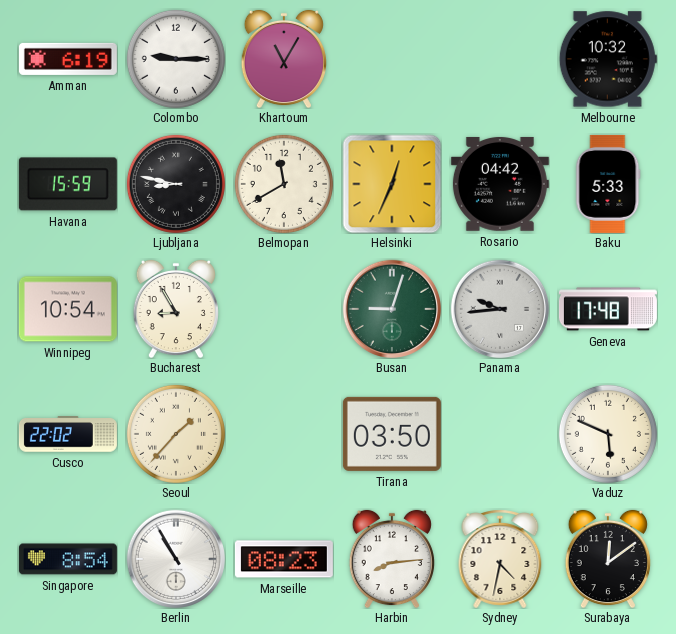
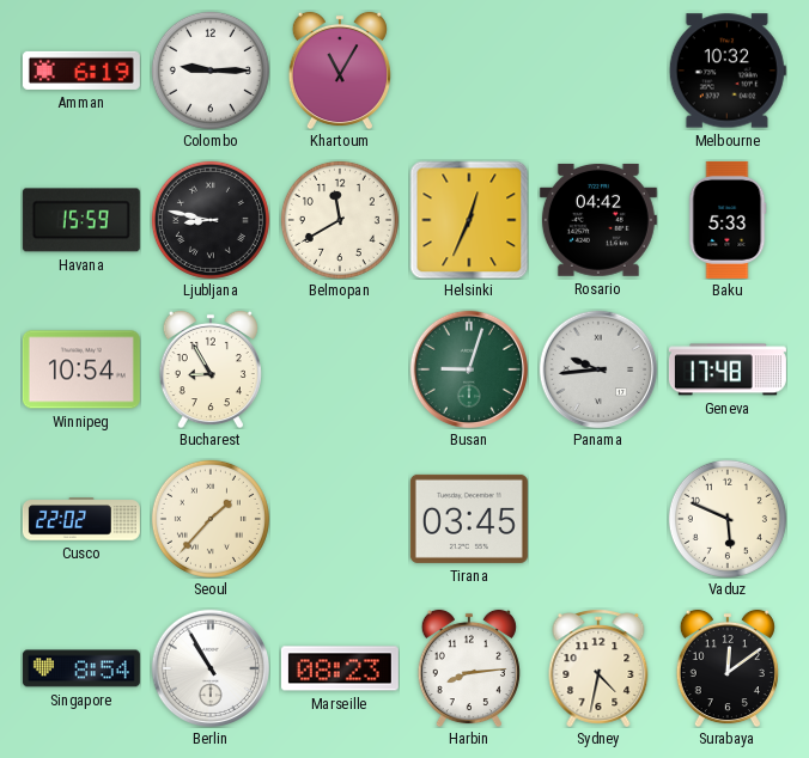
Tirana: 03:50 -> 03:45
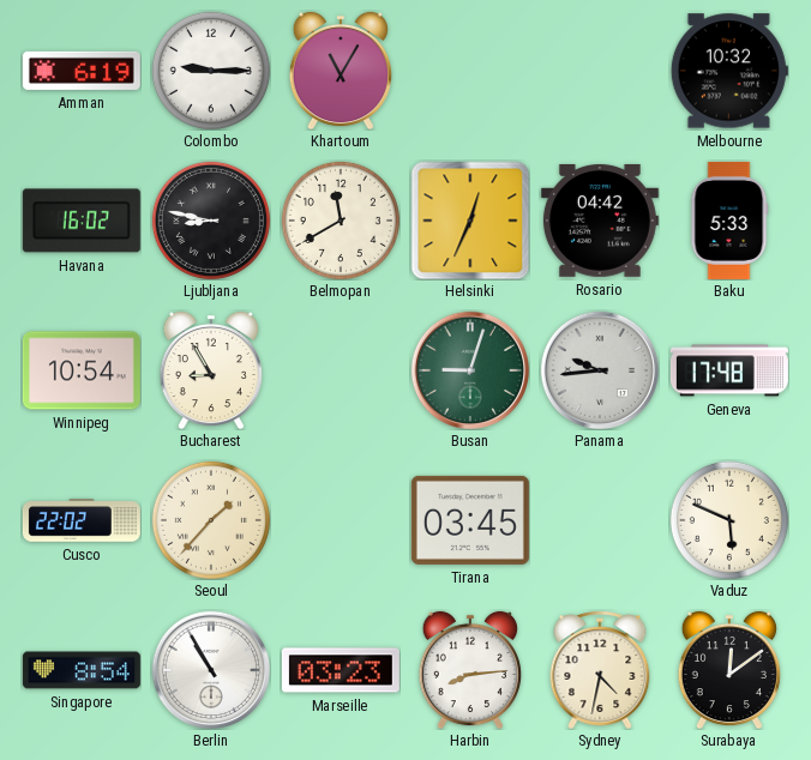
Havana: 15:59 -> 16:02
Marseille: 08:23 -> 03:23
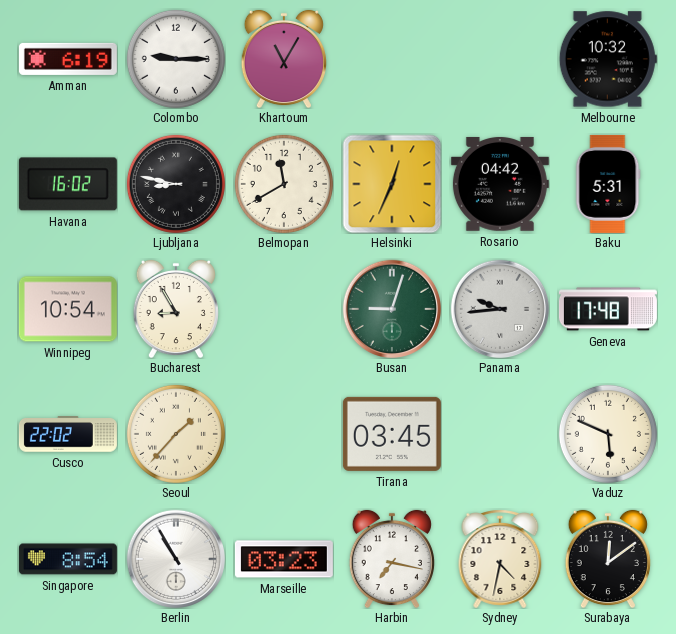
Baku: 5:33 -> 5:31
Harbin: 8:14 -> 7:17
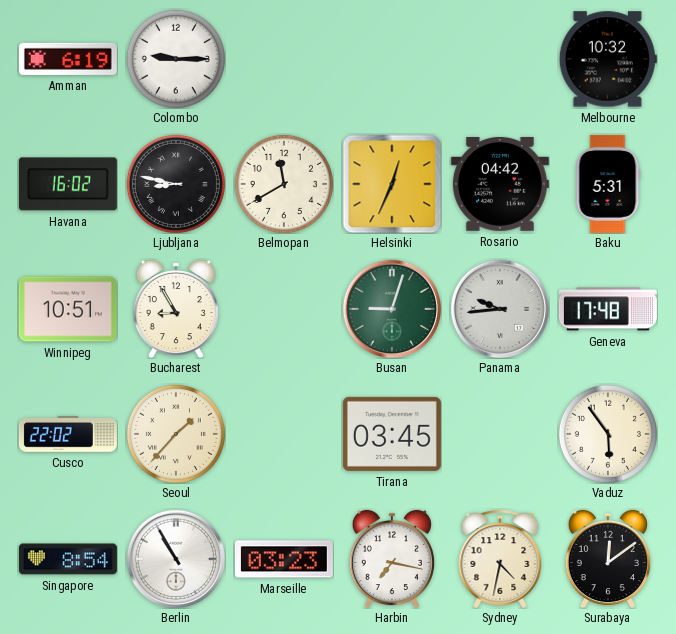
Khartoum: 11:05 -> none
Winnipeg: 10:54 -> 10:51
Vaduz: 5:49 -> 5:54
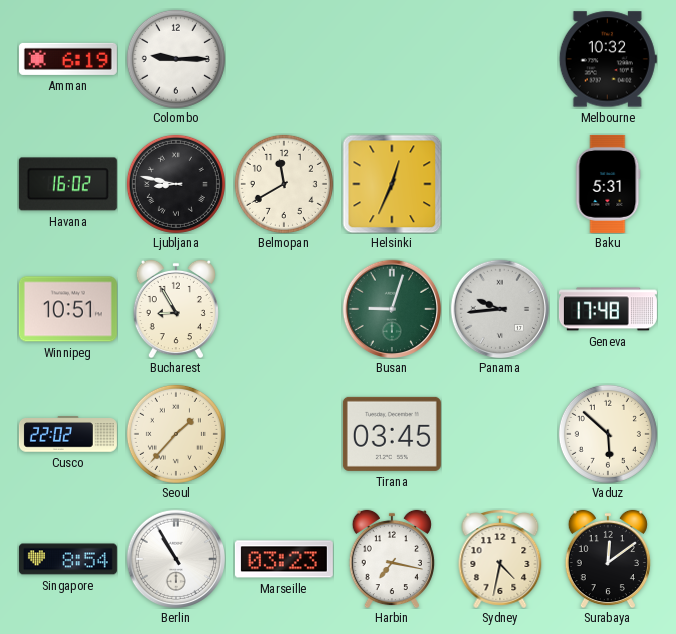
Rosario: 04:42 -> none
Vaduz: 5:54 -> 5:52
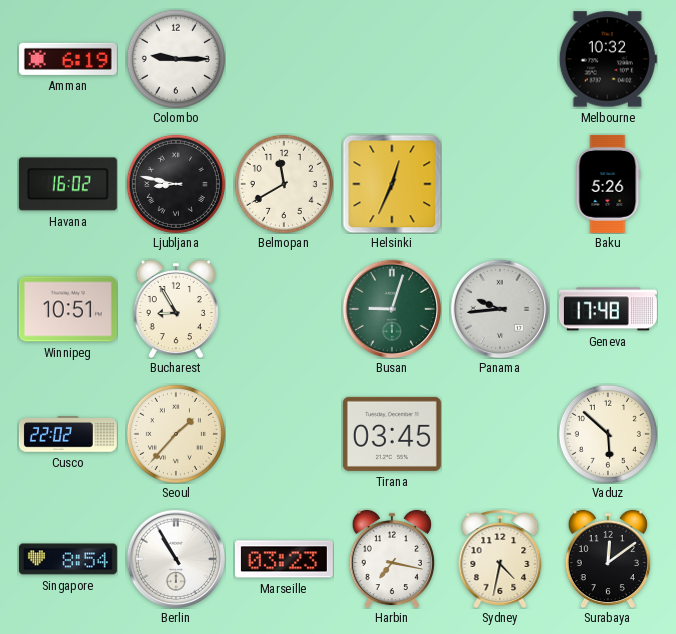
Baku: 5:31 -> 5:26
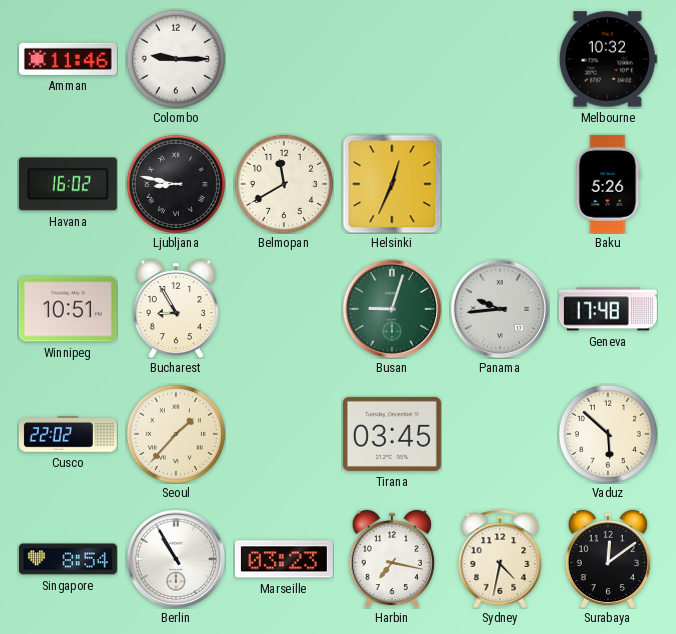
Amman: 6:19 -> 11:46
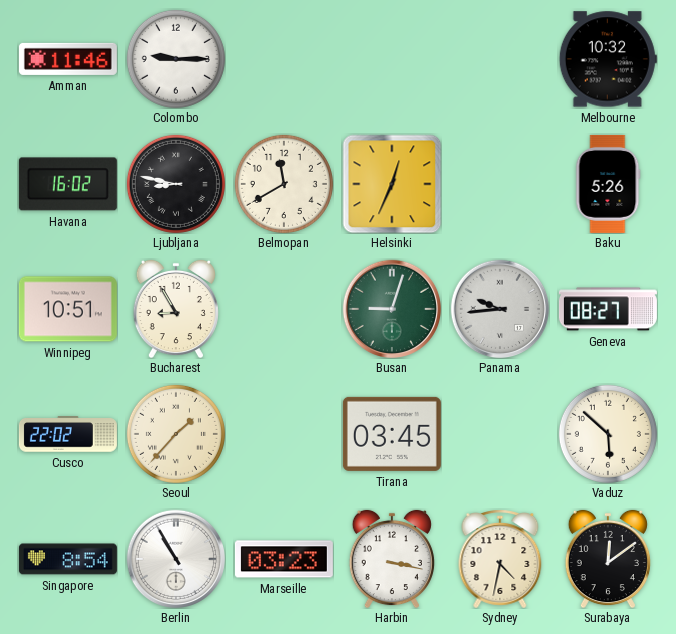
Geneva: 17:48 -> 08:27
Harbin: 7:17 -> 3:17
